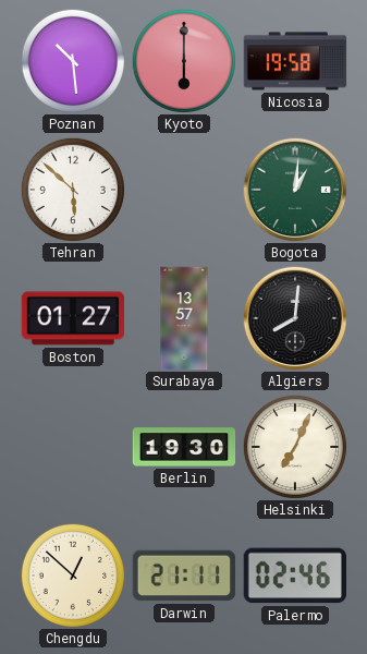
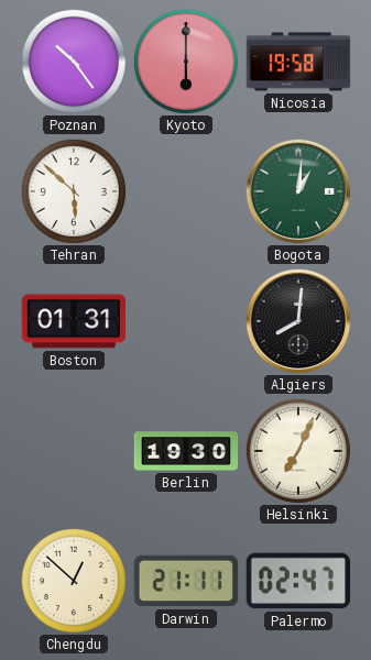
Poznan: 10:29 -> 10:24
Boston: 01:27 -> 01:31
Surabaya: 13:57 -> none
Palermo: 02:46 -> 02:47
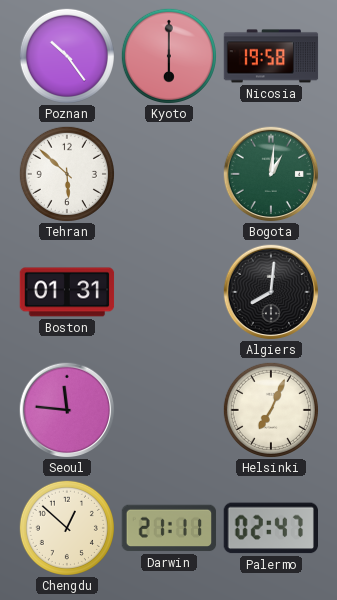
Seoul: none -> 11:46
Berlin: 19:30 -> none
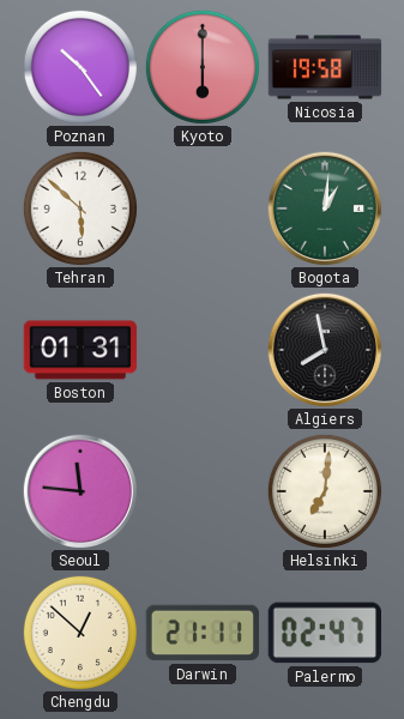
Algiers: 8:01 -> 7:58
Helsinki: 7:04 -> 7:01
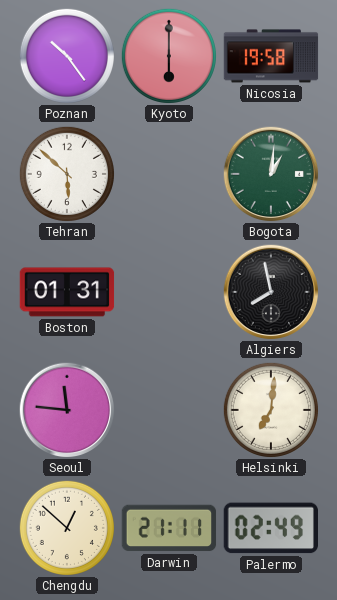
Palermo: 02:47 -> 02:49
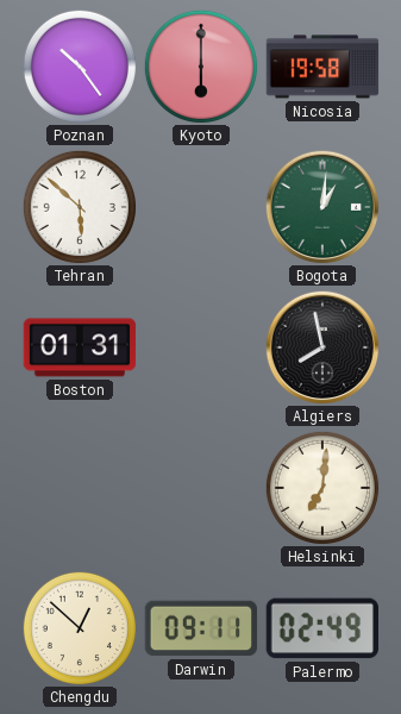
Seoul: 11:46 -> none
Darwin: 21:11 -> 09:11
